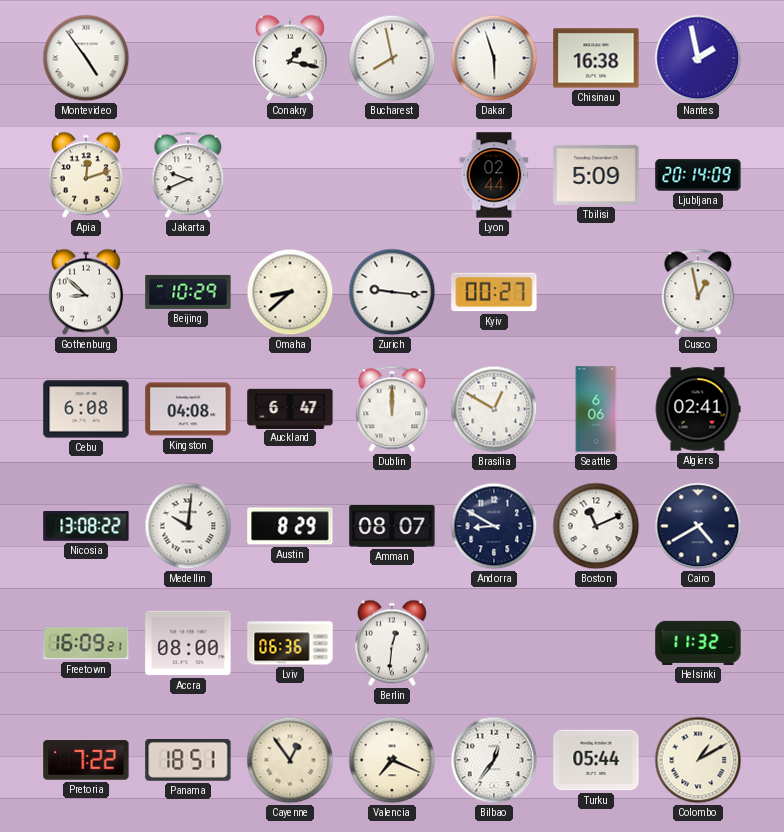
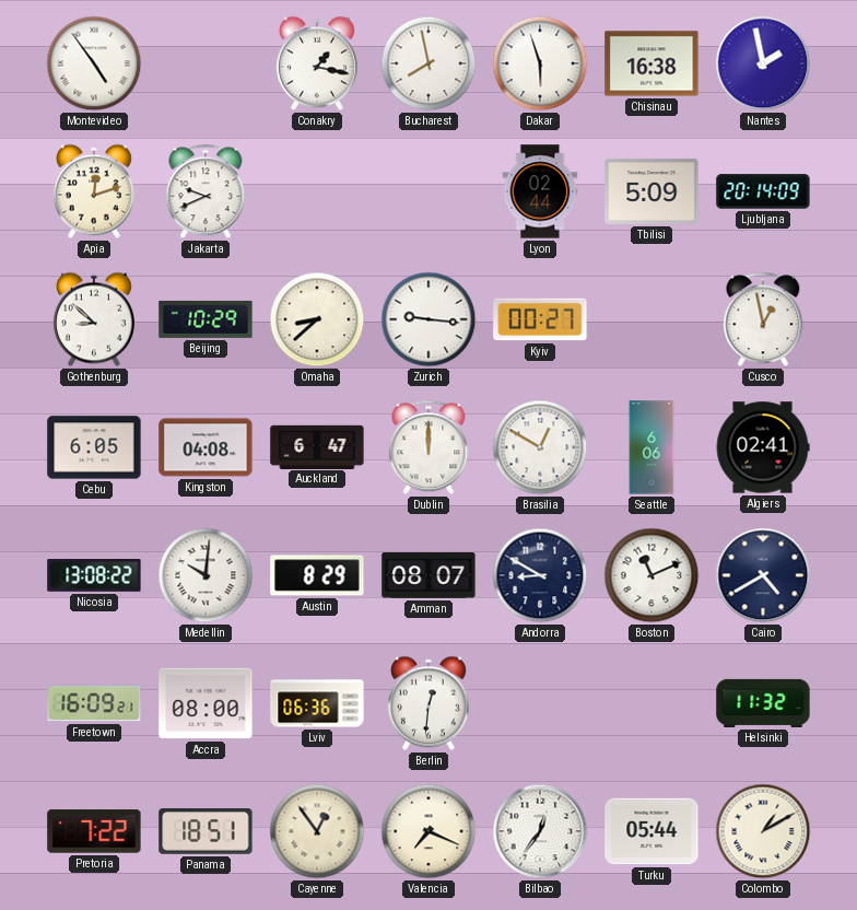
Cebu: 6:08 -> 6:05
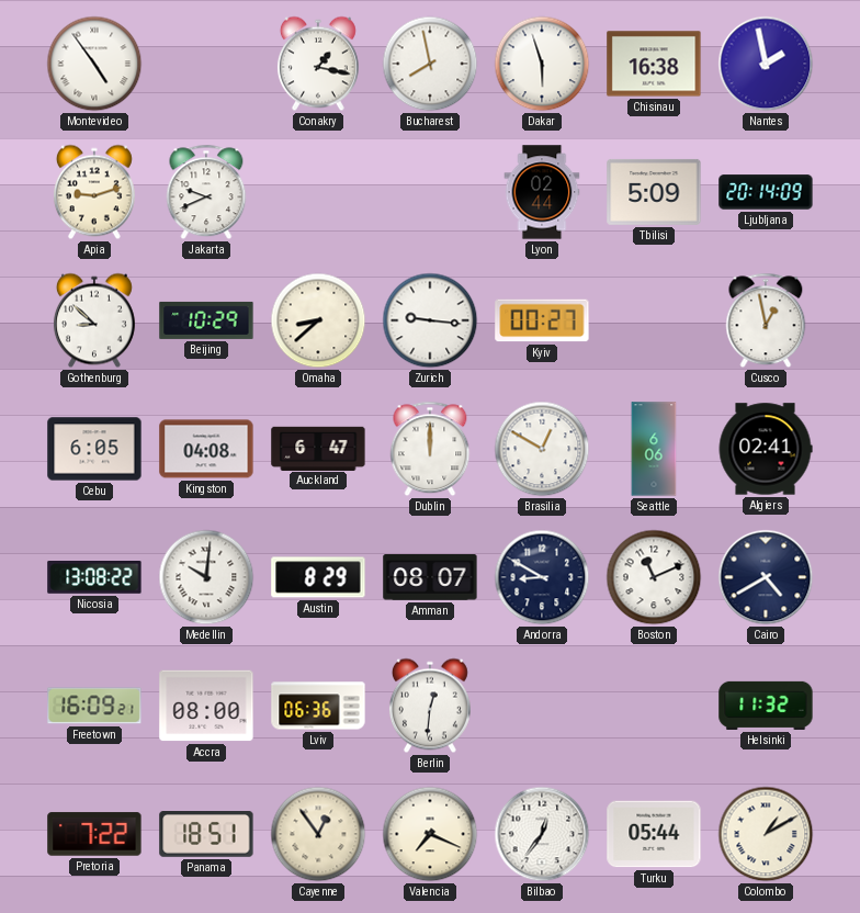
Apia: 12:12 -> 9:12
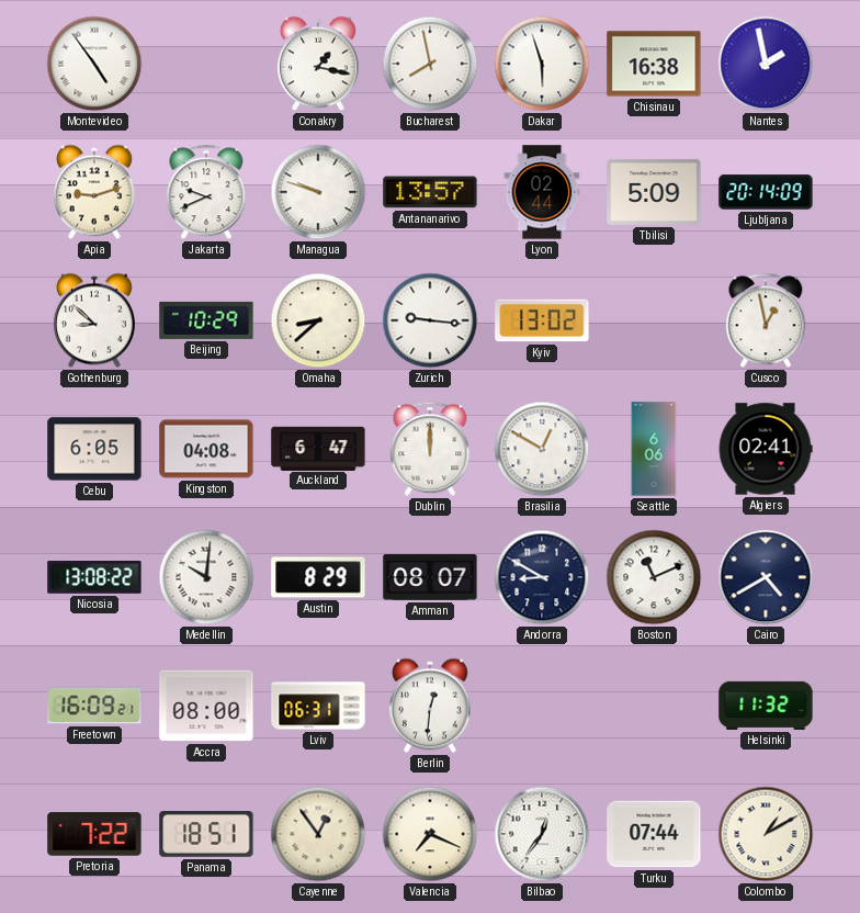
Managua: none -> 9:48
Antananarivo: none -> 13:57
Kyiv: 00:27 -> 13:02
Lviv: 06:36 -> 06:31
Turku: 05:44 -> 07:44
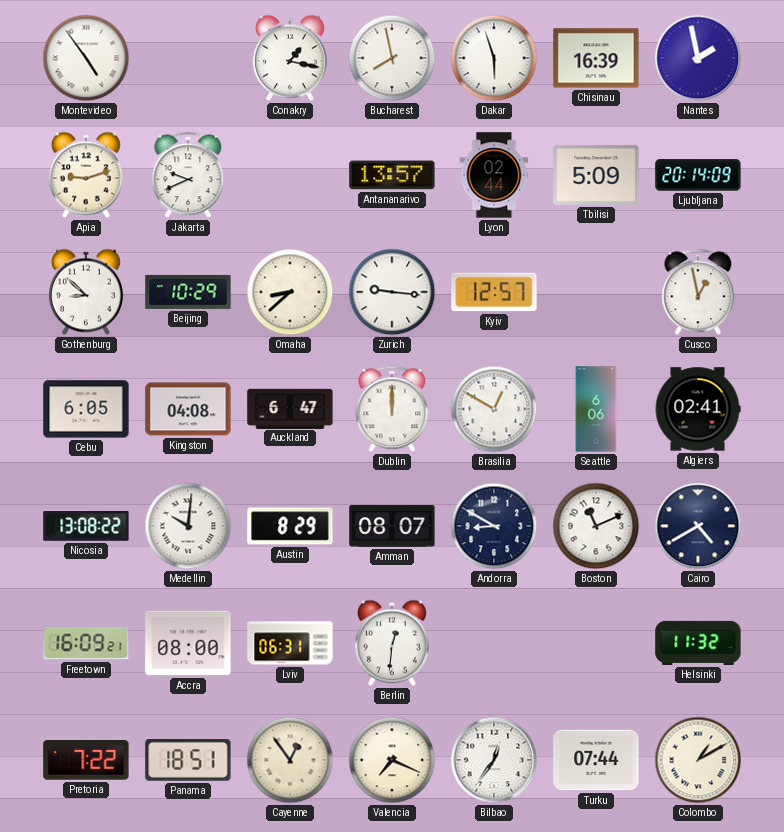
Chisinau: 16:38 -> 16:39
Managua: 9:48 -> none
Kyiv: 13:02 -> 12:57
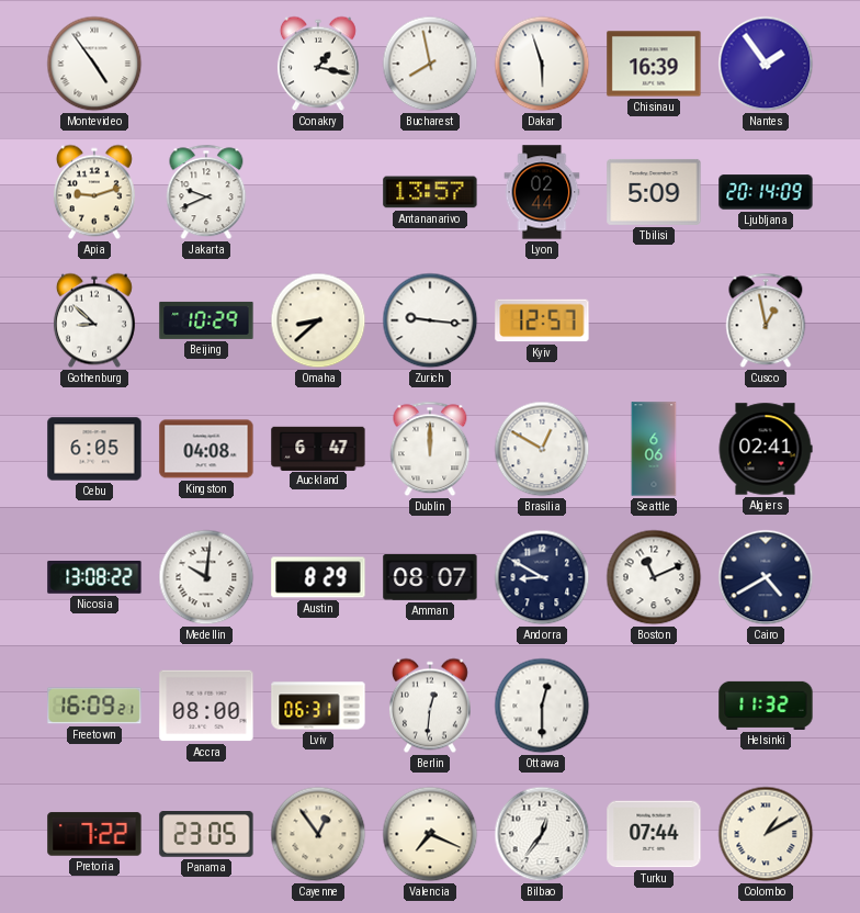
Nantes: 1:58 -> 1:54
Ottawa: none -> 12:30
Panama: 18:51 -> 23:05
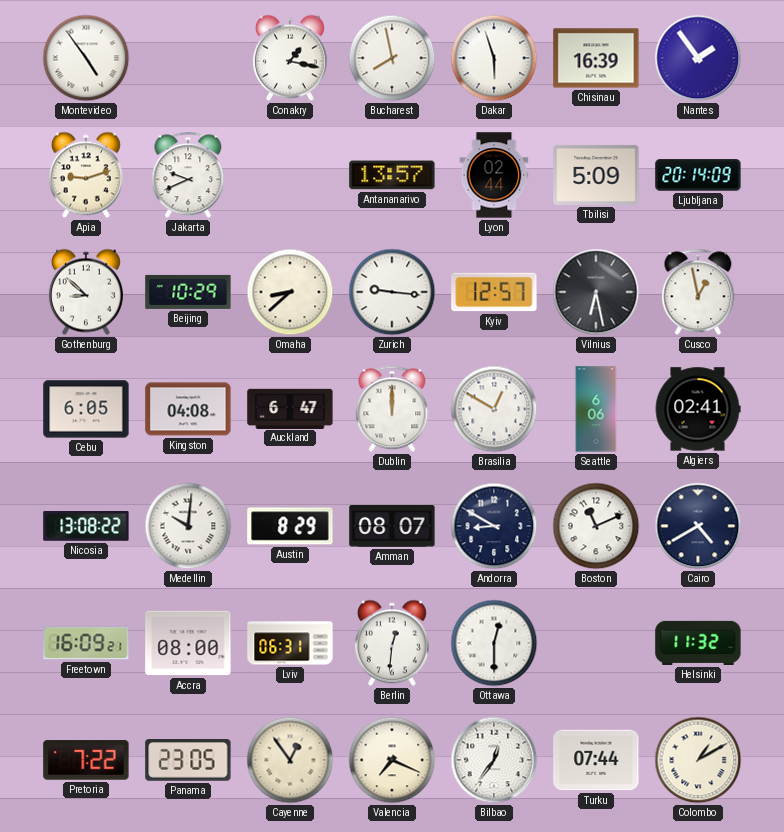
Vilnius: none -> 6:28
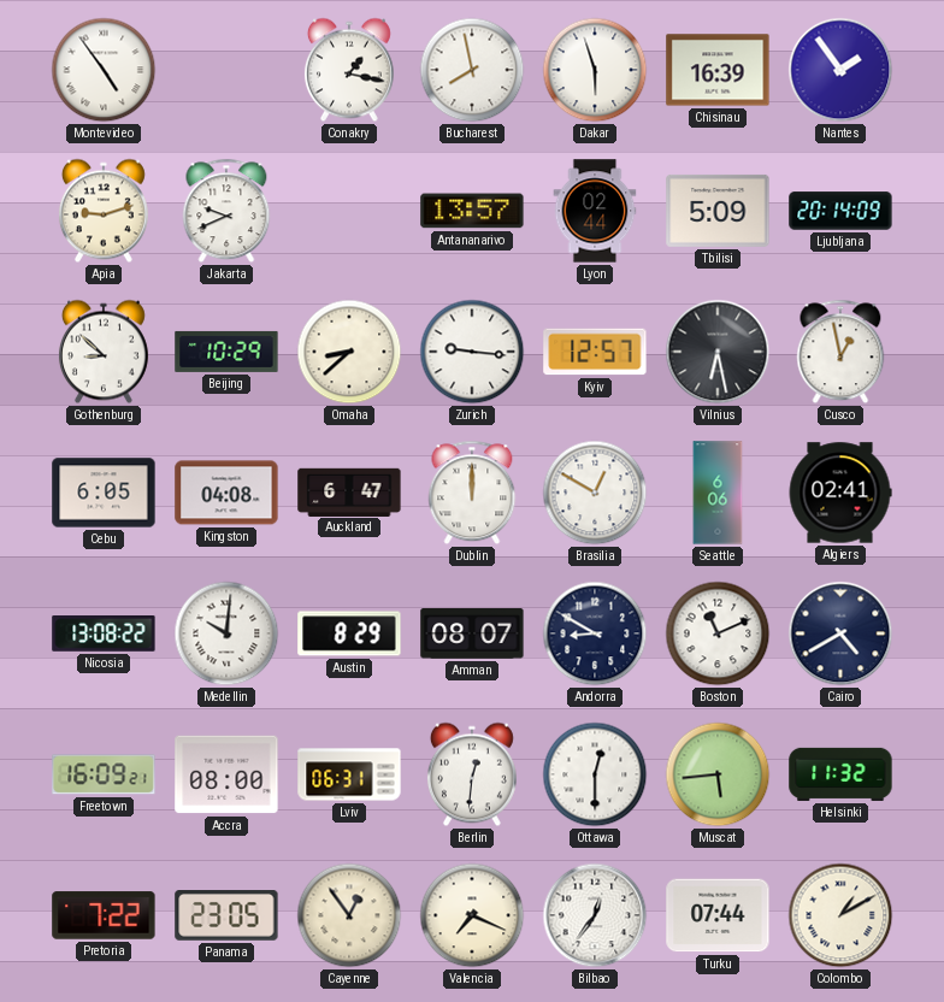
Muscat: none -> 5:44
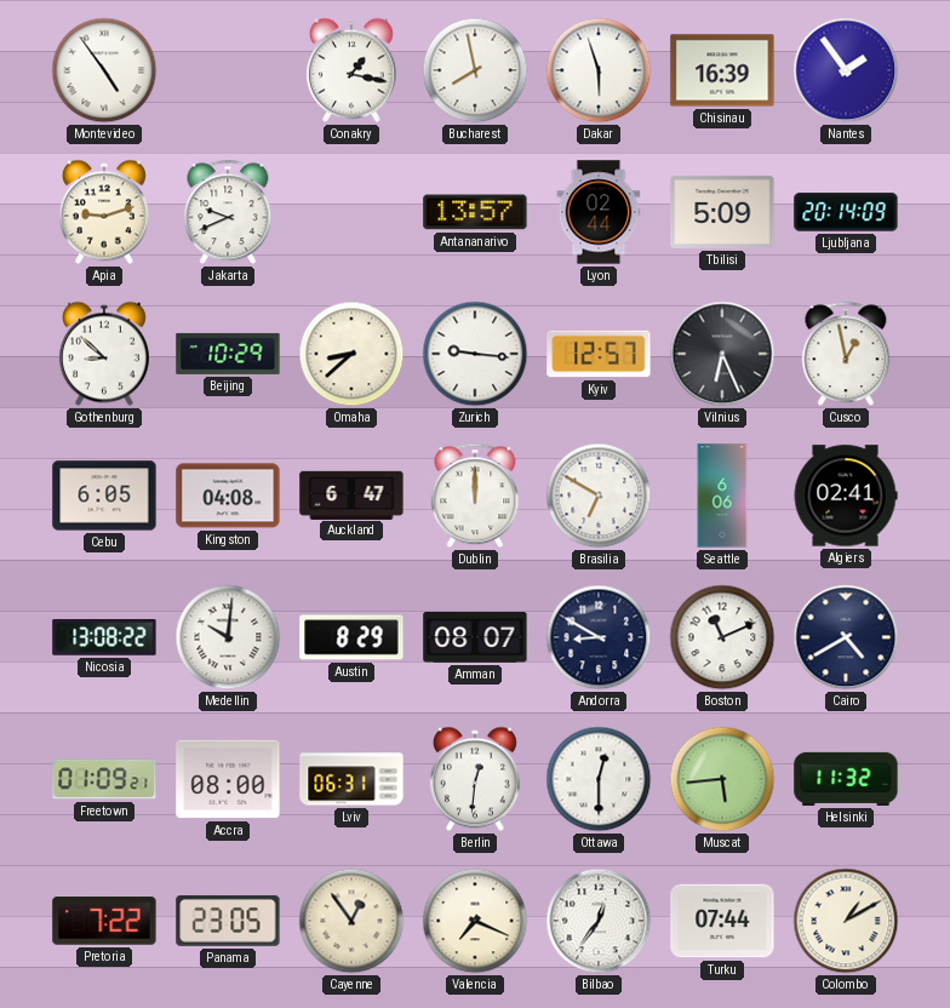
Vilnius: 6:28 -> 6:26
Brasilia: 12:50 -> 6:50
Freetown: 16:09 -> 01:09
